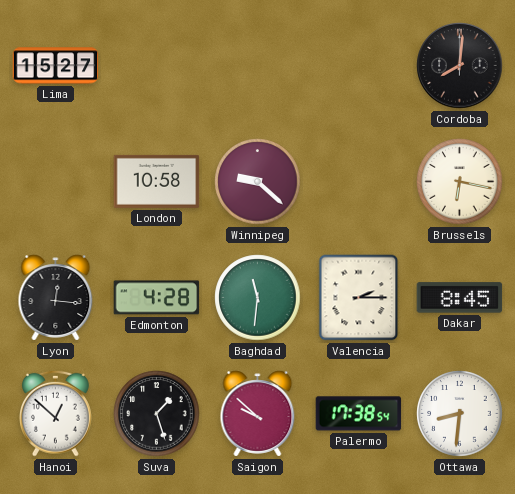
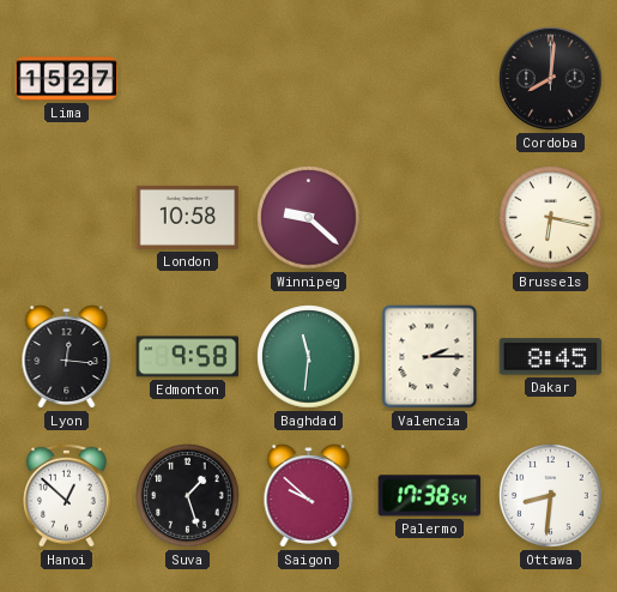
Edmonton: 4:28 -> 9:58
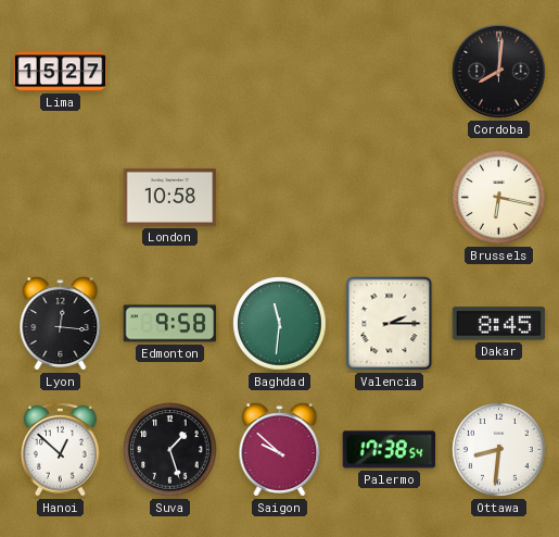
Winnipeg: 9:22 -> none
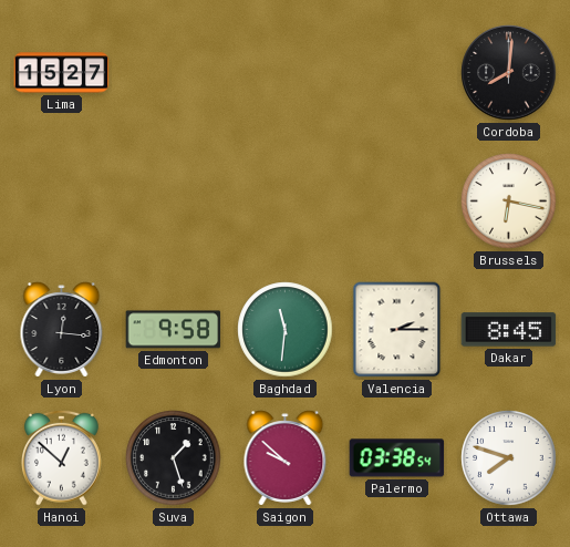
London: 10:58 -> none
Palermo: 17:38 -> 03:38
Ottawa: 8:31 -> 7:48
